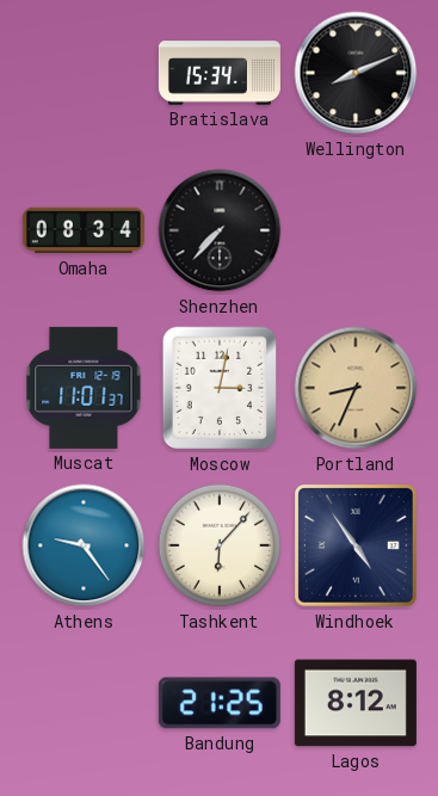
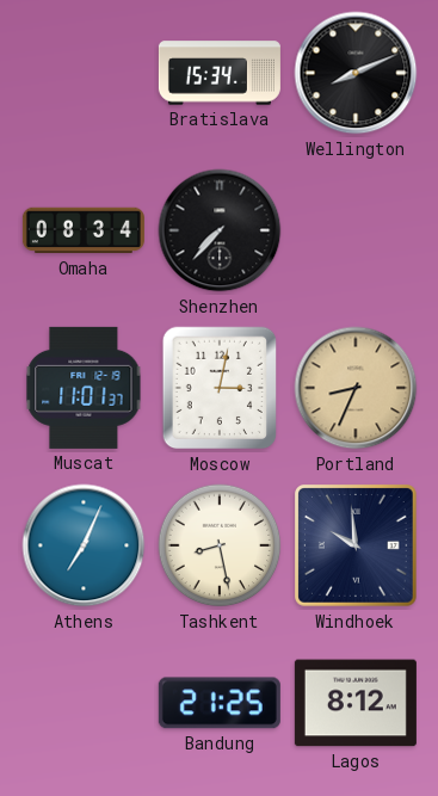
Athens: 9:24 -> 7:04
Tashkent: 6:07 -> 8:28
Windhoek: 4:54 -> 9:59
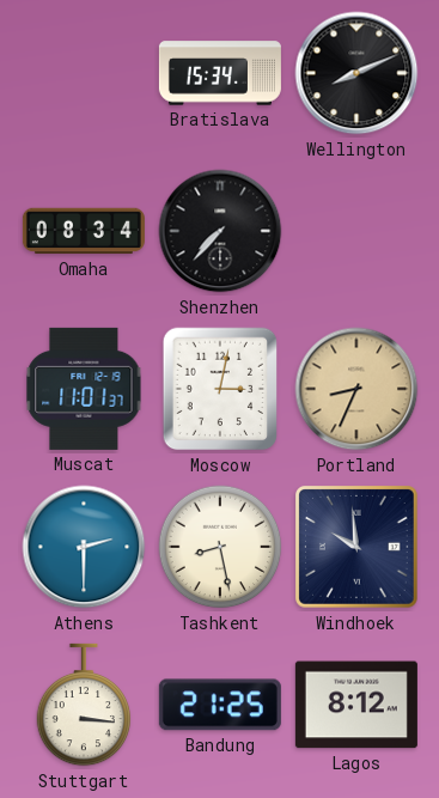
Athens: 7:04 -> 2:30
Stuttgart: none -> 3:16
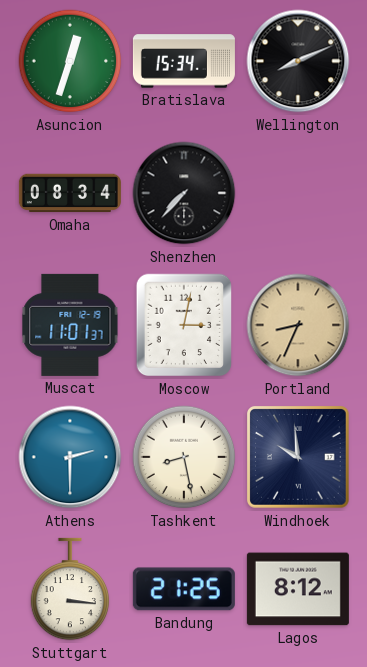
Asuncion: none -> 12:33
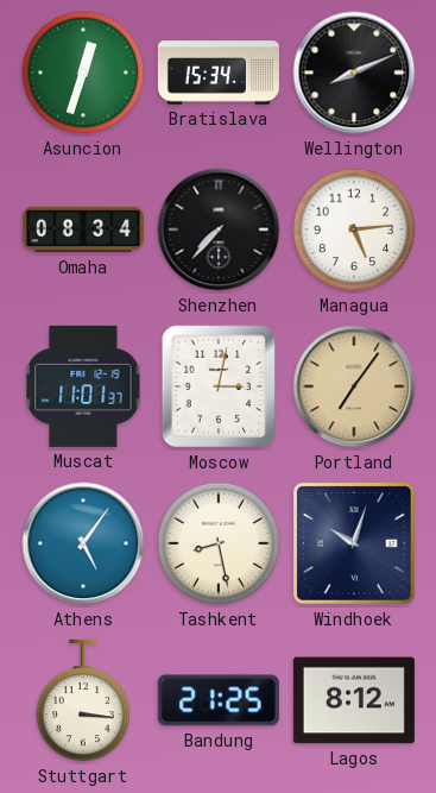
Managua: none -> 5:14
Portland: 8:34 -> 7:06
Athens: 2:30 -> 5:06
Windhoek: 9:59 -> 10:03
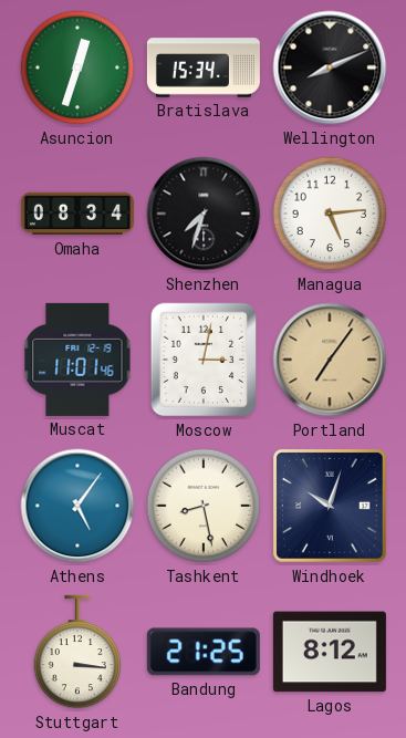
Shenzhen: 7:37 -> 7:33
Muscat: 11:01:37 -> 11:01:46
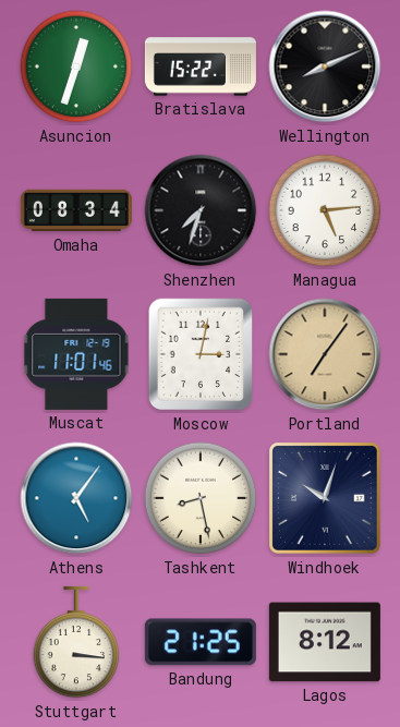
Bratislava: 15:34 -> 15:22
